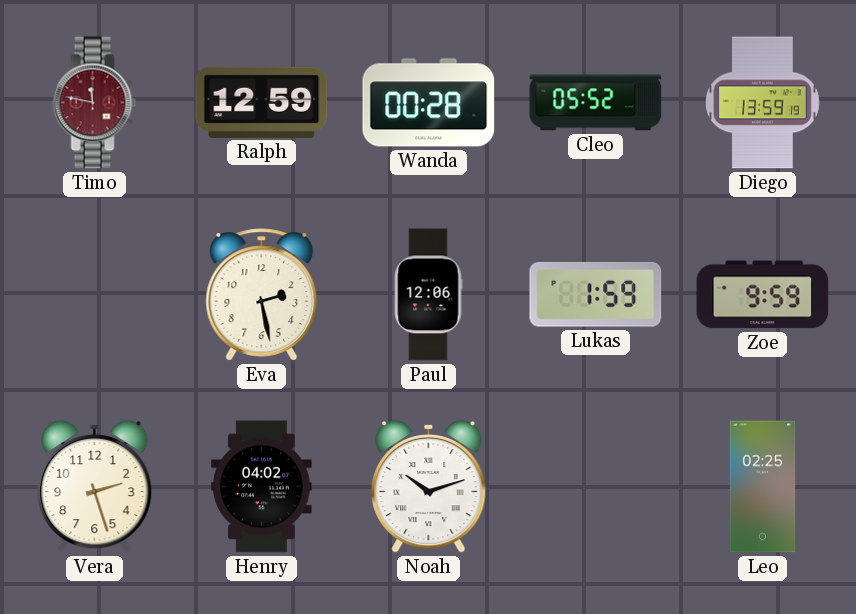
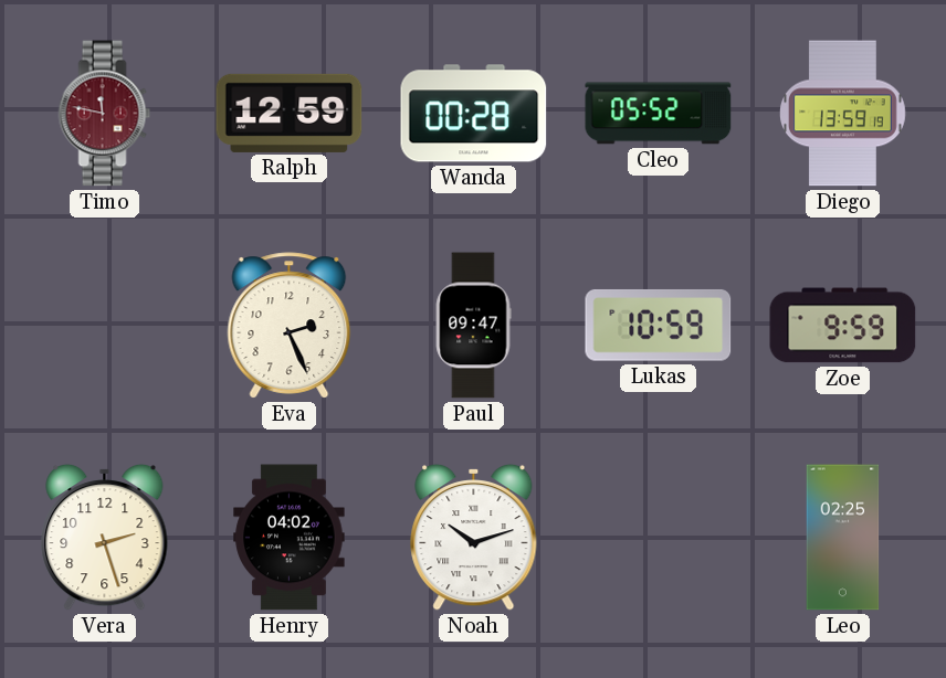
Eva: 2:28 -> 2:26
Paul: 12:06 -> 09:47
Lukas: 1:59 -> 10:59
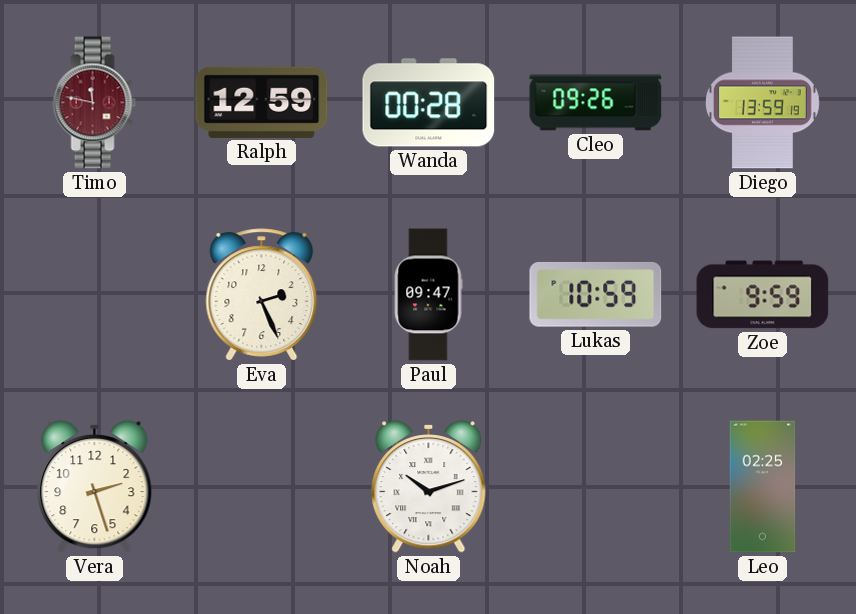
Cleo: 05:52 -> 09:26
Henry: 04:02 -> none
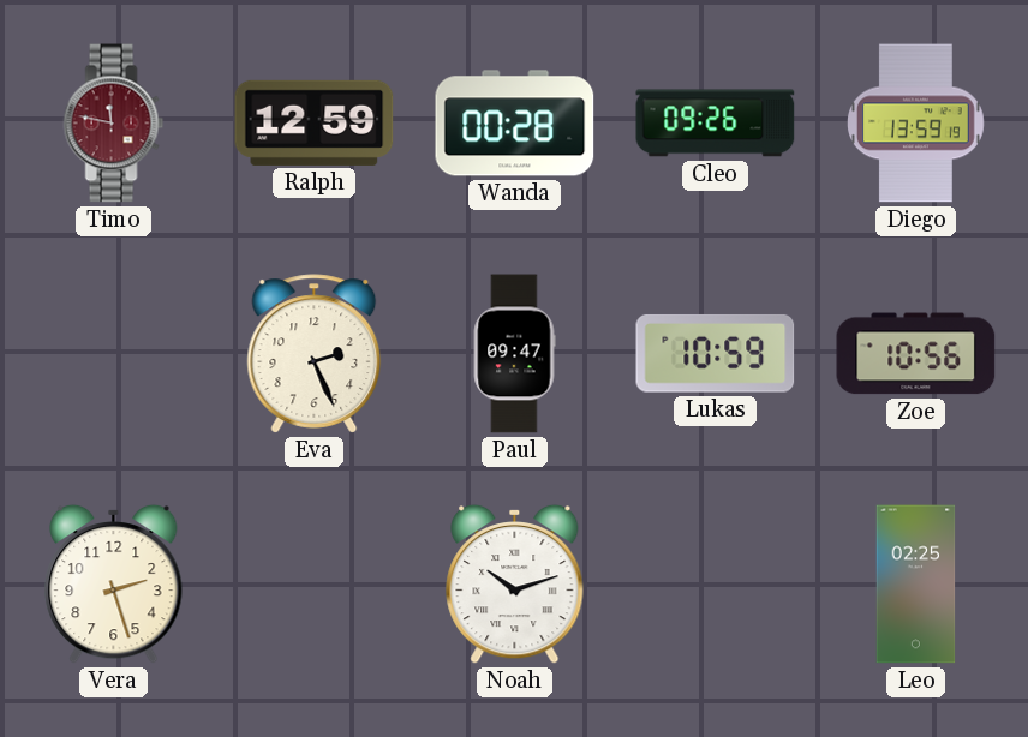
Zoe: 9:59 -> 10:56
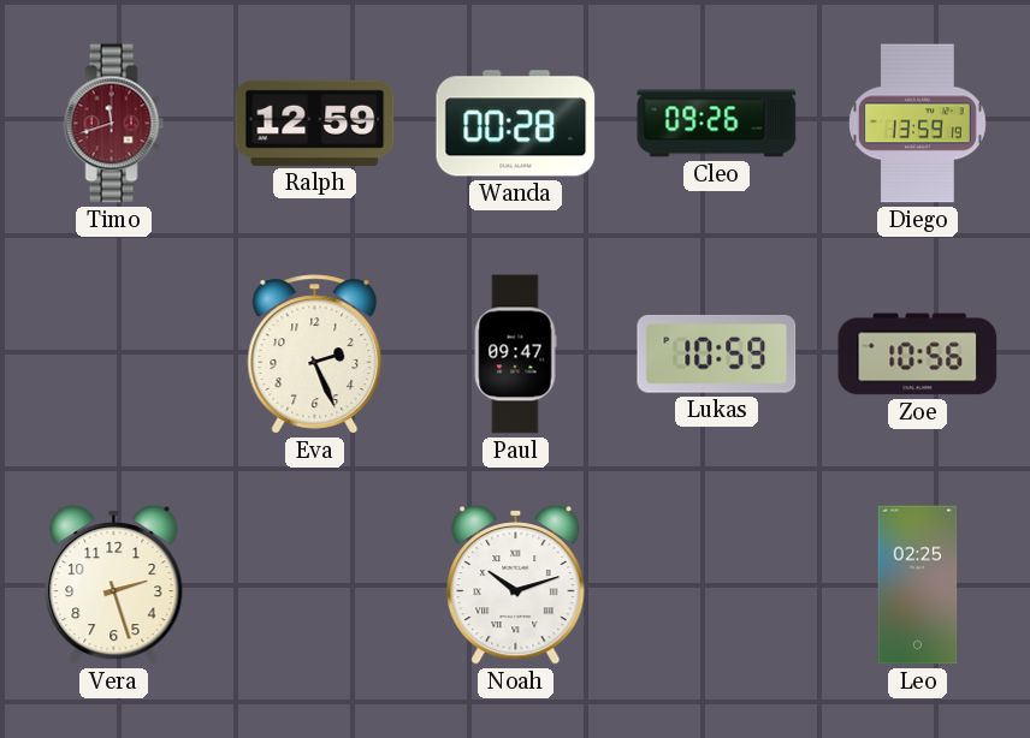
Timo: 11:47 -> 11:42
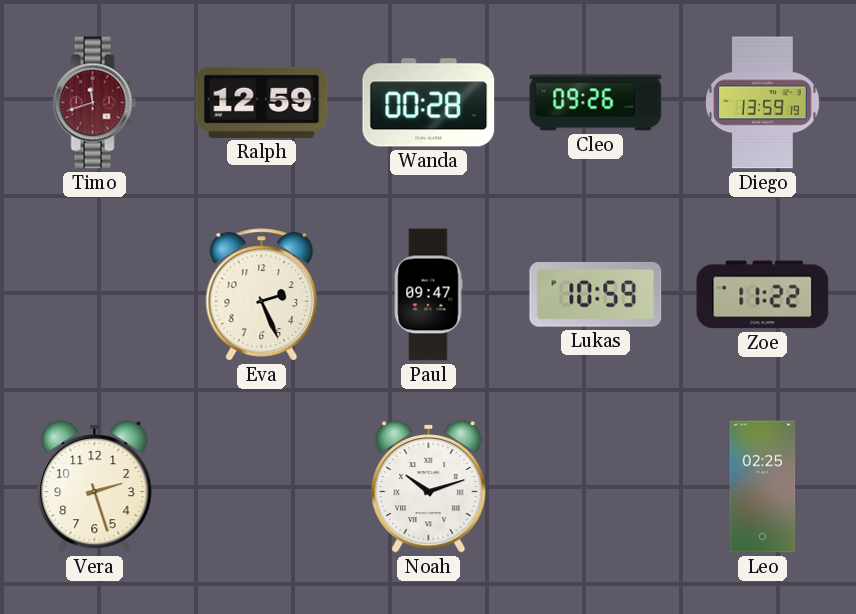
Zoe: 10:56 -> 11:22
